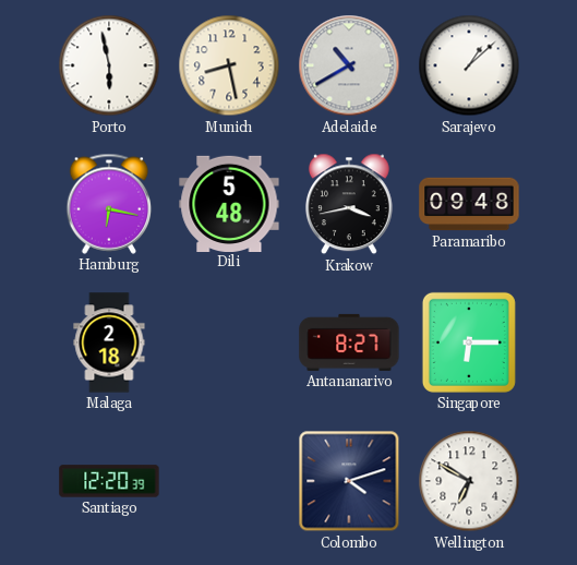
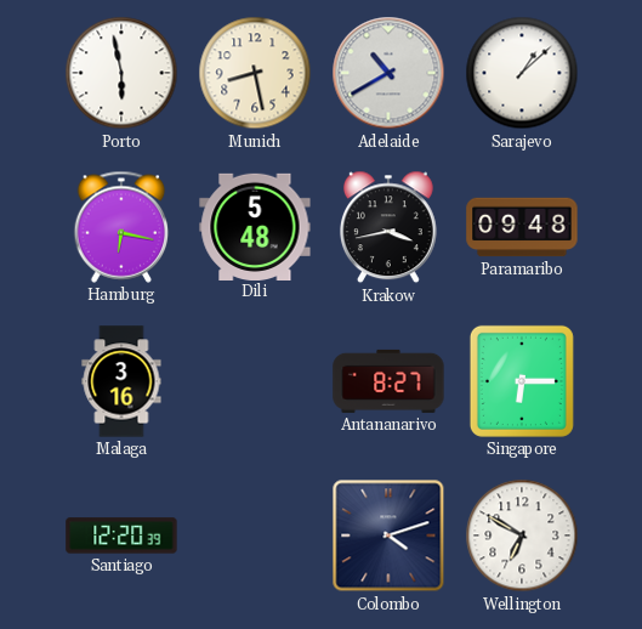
Malaga: 2:18 -> 3:16
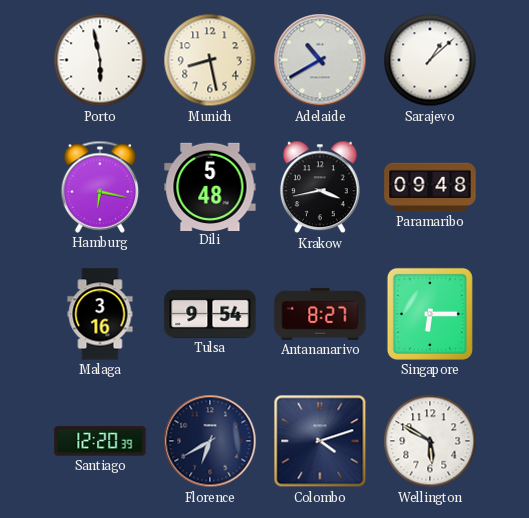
Tulsa: none -> 9:54
Florence: none -> 6:40
Wellington: 6:50 -> 5:50
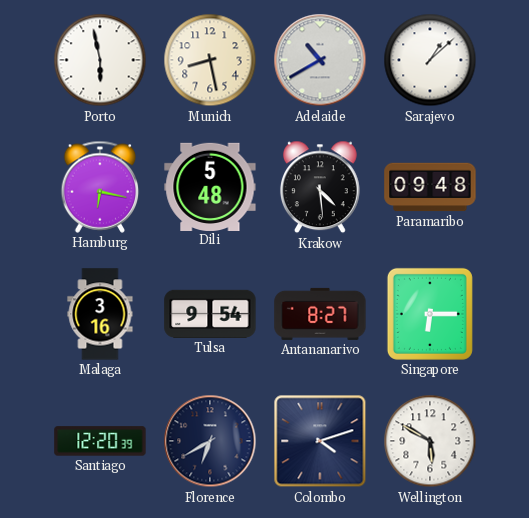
Krakow: 3:43 -> 4:29
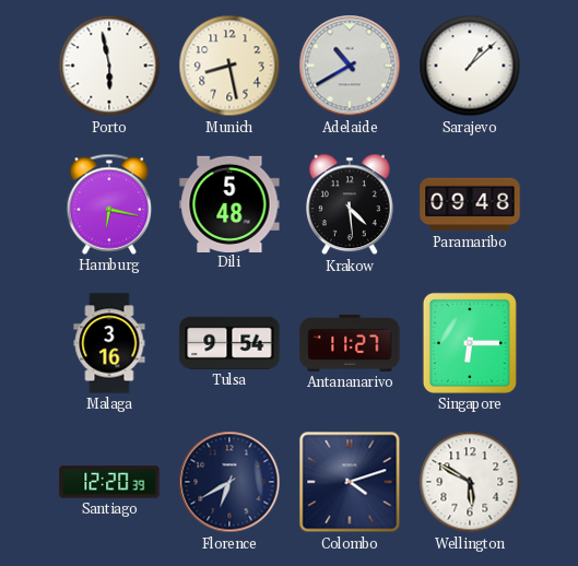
Antananarivo: 8:27 -> 11:27
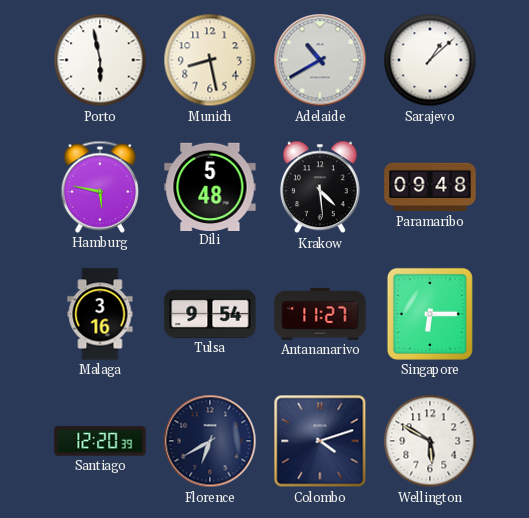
Hamburg: 6:17 -> 5:47
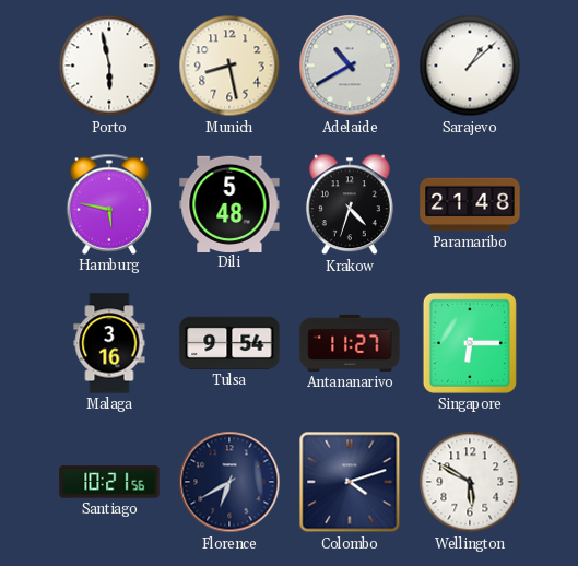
Krakow: 4:29 -> 4:33
Paramaribo: 09:48 -> 21:48
Santiago: 12:20 -> 10:21
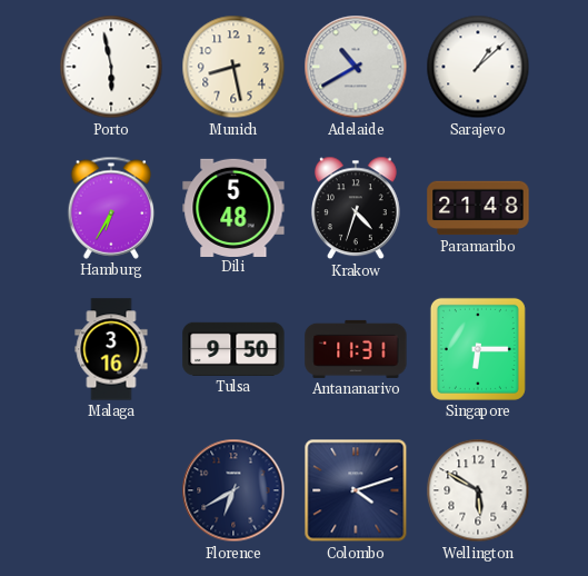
Hamburg: 5:47 -> 6:35
Tulsa: 9:54 -> 9:50
Antananarivo: 11:27 -> 11:31
Santiago: 10:21 -> none
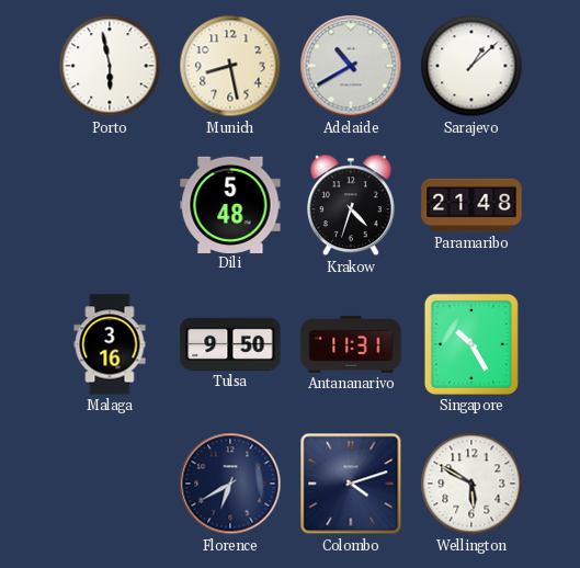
Hamburg: 6:35 -> none
Singapore: 6:15 -> 10:25
